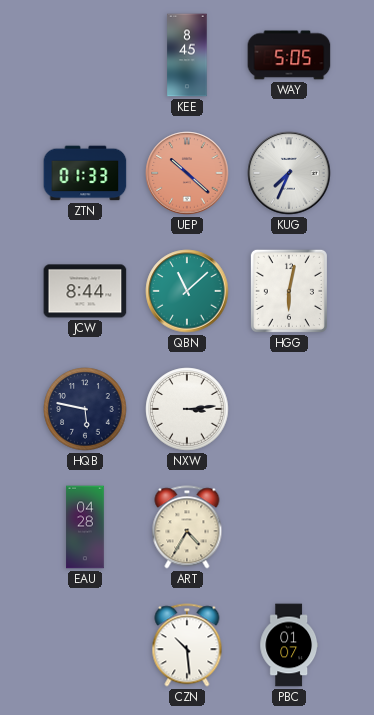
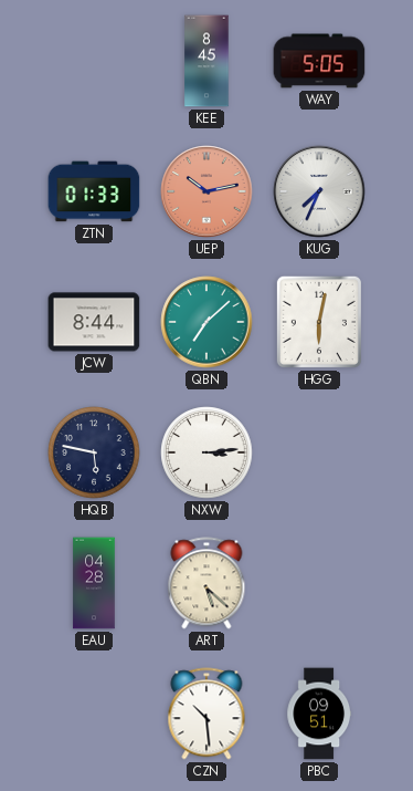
UEP: 10:22 -> 10:13
QBN: 11:08 -> 7:08
ART: 4:35 -> 5:22
PBC: 01:07 -> 09:51
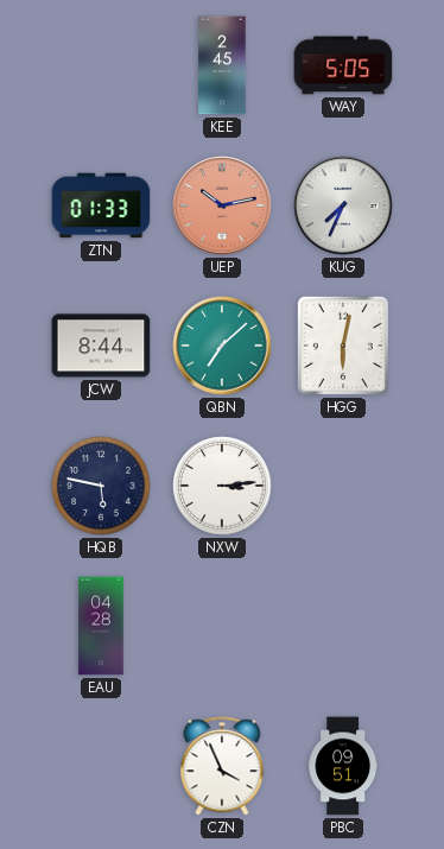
KEE: 8:45 -> 2:45
ART: 5:22 -> none
CZN: 10:29 -> 3:56
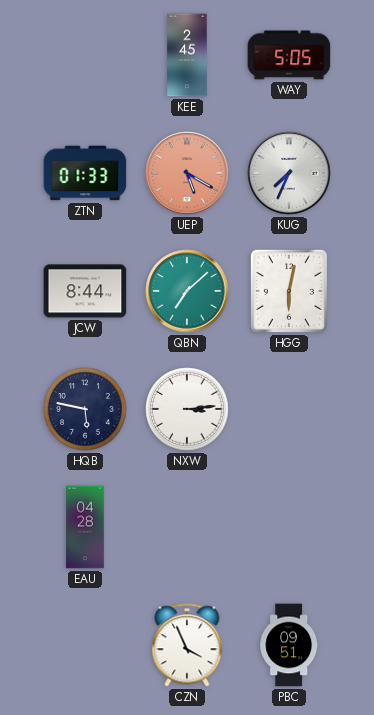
UEP: 10:13 -> 5:20
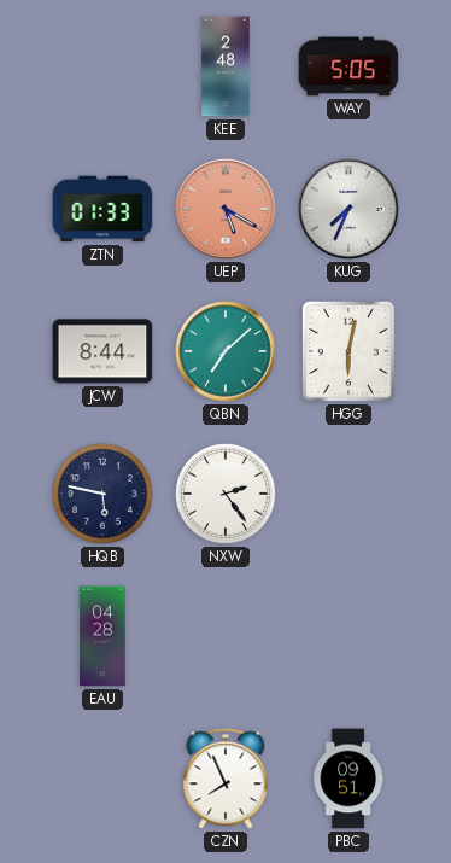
KEE: 2:45 -> 2:48
NXW: 3:14 -> 2:24
CZN: 3:56 -> 7:56
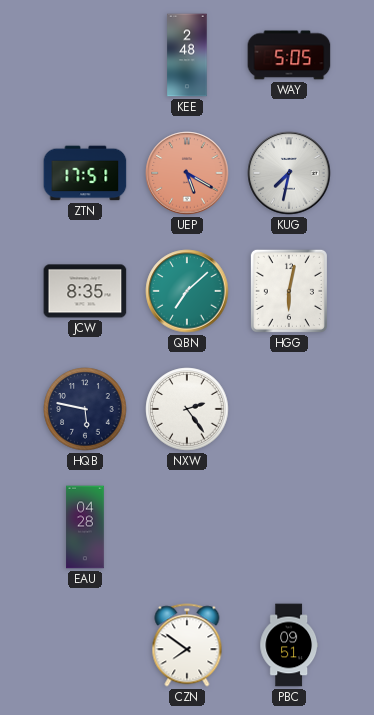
ZTN: 01:33 -> 17:51
KUG: 7:34 -> 7:32
JCW: 8:44 -> 8:35
CZN: 7:56 -> 7:51
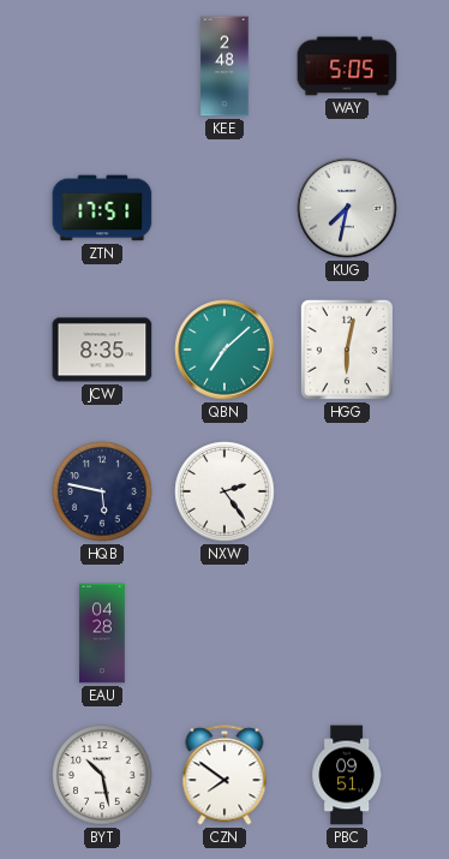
UEP: 5:20 -> none
BYT: none -> 10:28
